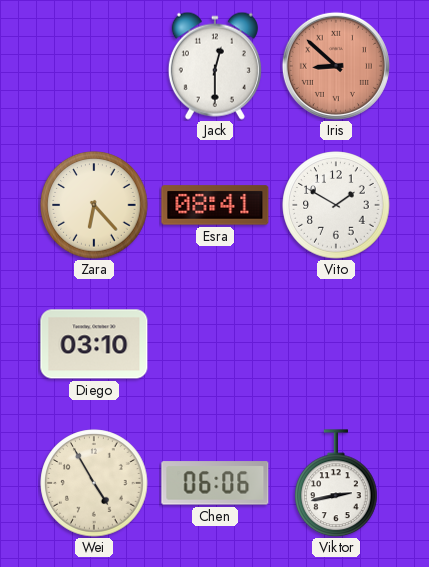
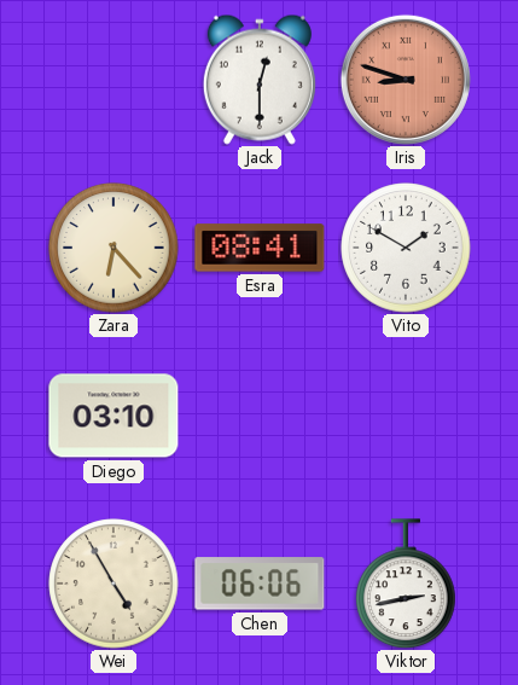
Iris: 8:52 -> 8:48
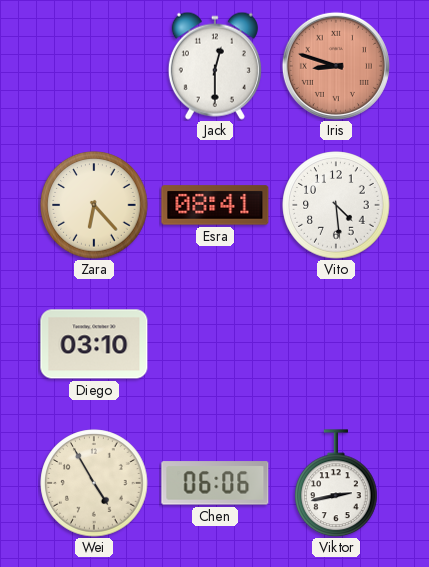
Vito: 1:50 -> 4:29
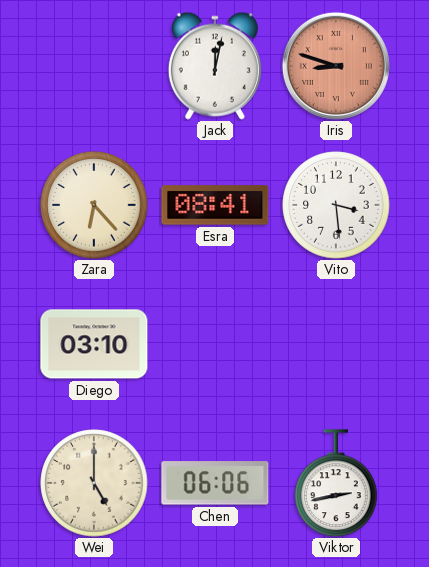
Jack: 12:30 -> 12:02
Vito: 4:29 -> 3:29
Wei: 4:55 -> 5:00
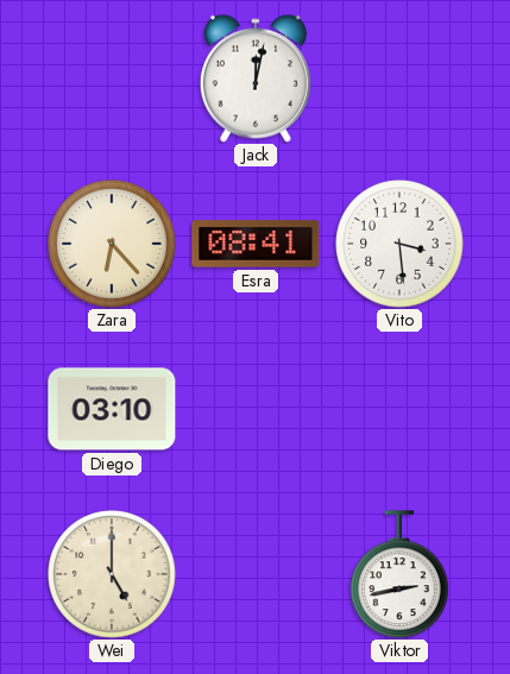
Iris: 8:48 -> none
Chen: 06:06 -> none
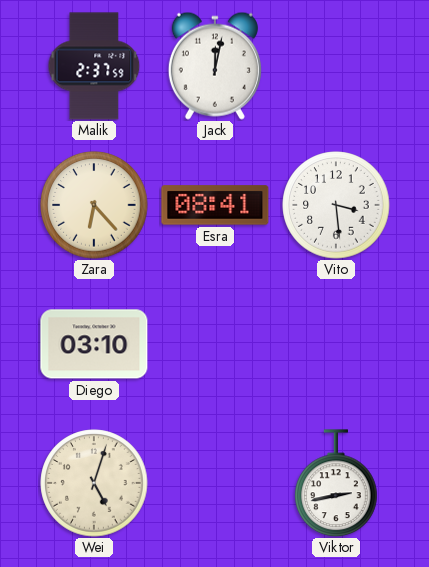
Malik: none -> 2:37
Wei: 5:00 -> 5:03
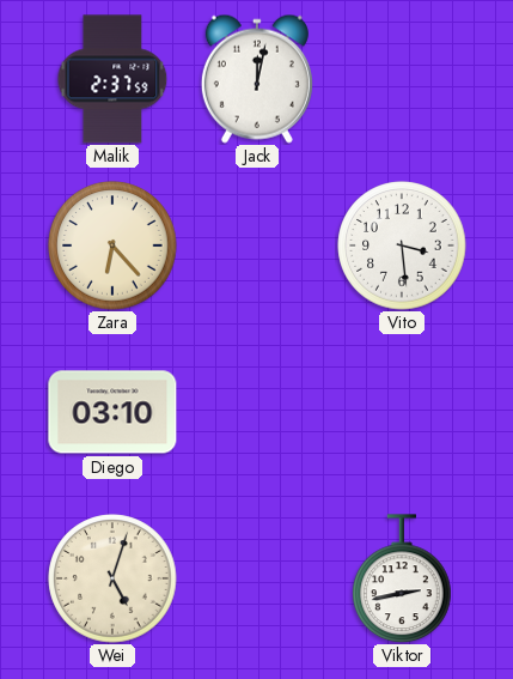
Esra: 08:41 -> none
